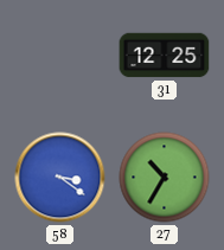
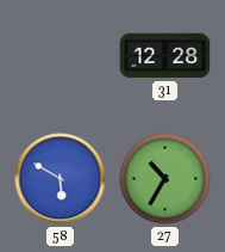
31: 12:25 -> 12:28
58: 3:21 -> 5:50
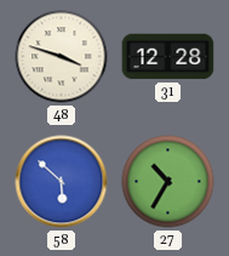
48: none -> 3:48
58: 5:50 -> 5:52
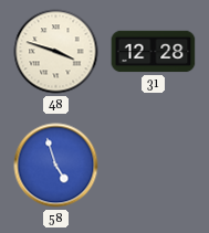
58: 5:52 -> 4:57
27: 10:35 -> none
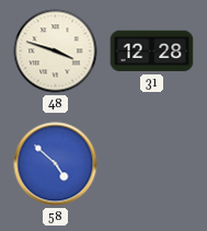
58: 4:57 -> 4:52
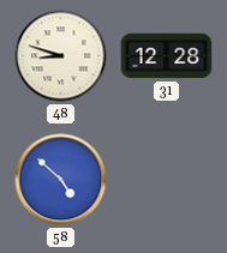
48: 3:48 -> 8:48
